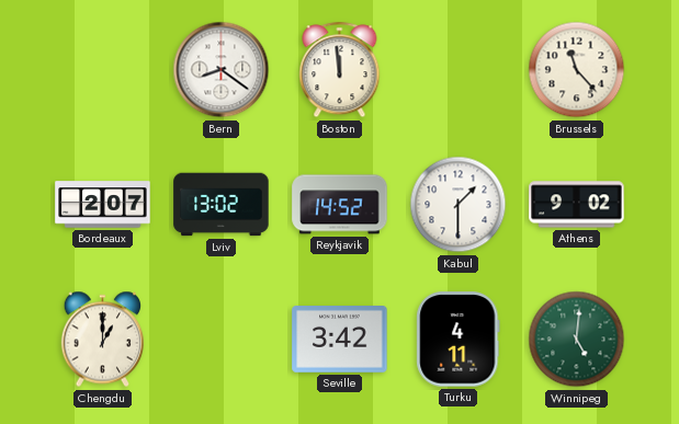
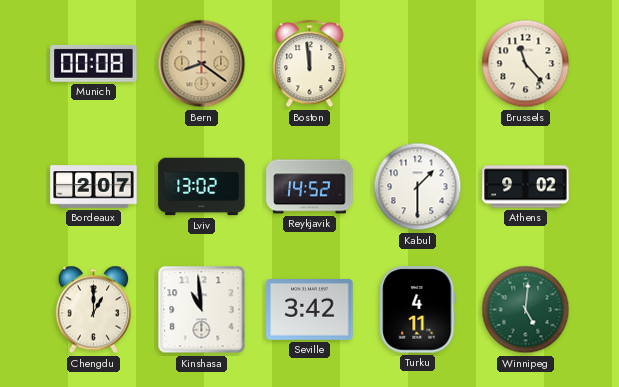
Munich: none -> 00:08
Bern dial: white -> champagne
Kinshasa: none -> 10:59
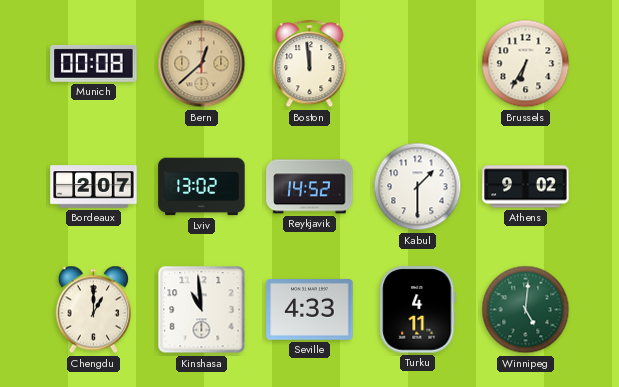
Bern: 8:21 -> 12:38
Brussels: 11:23 -> 6:35
Seville: 3:42 -> 4:33
